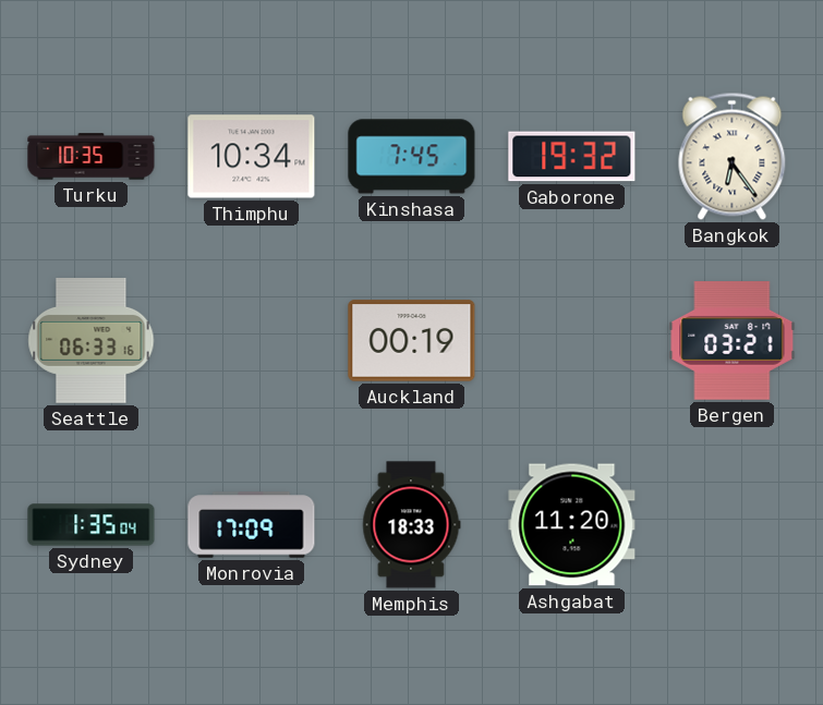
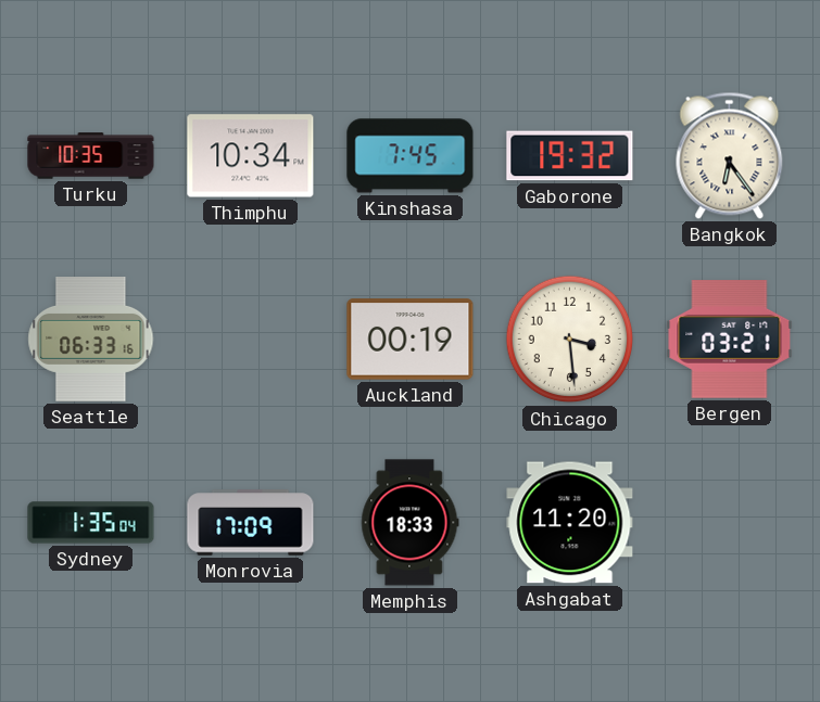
Chicago: none -> 3:29
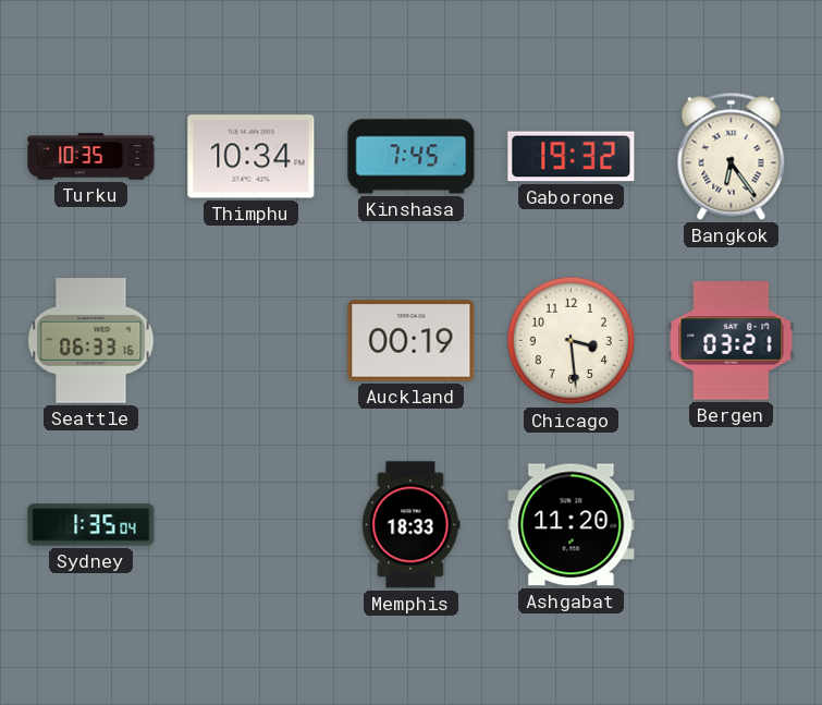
Monrovia: 17:09 -> none
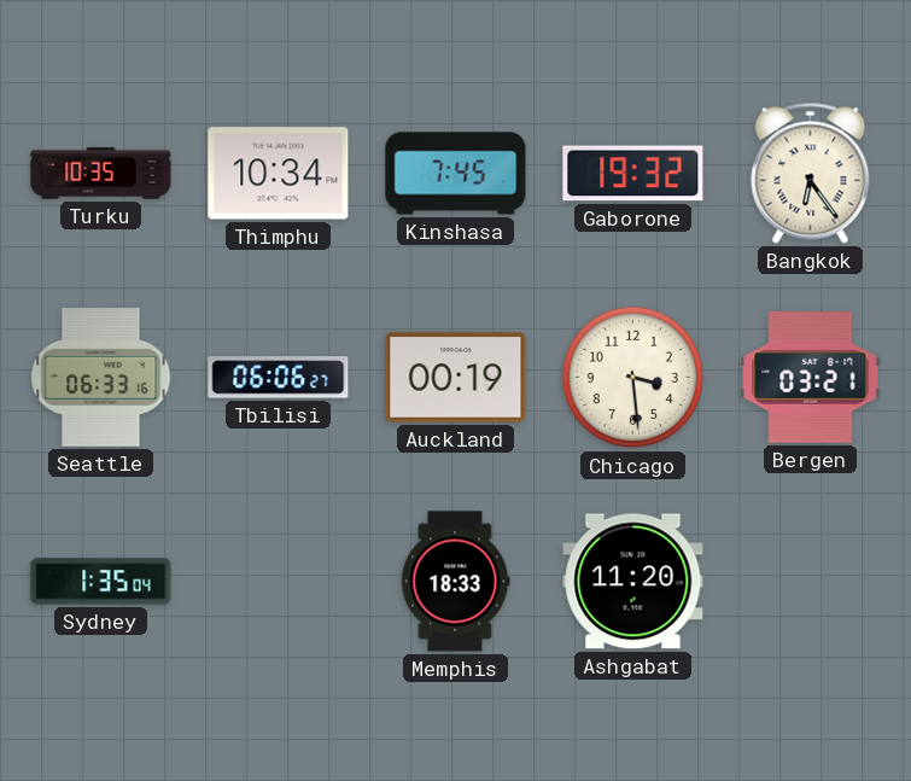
Tbilisi: none -> 06:06
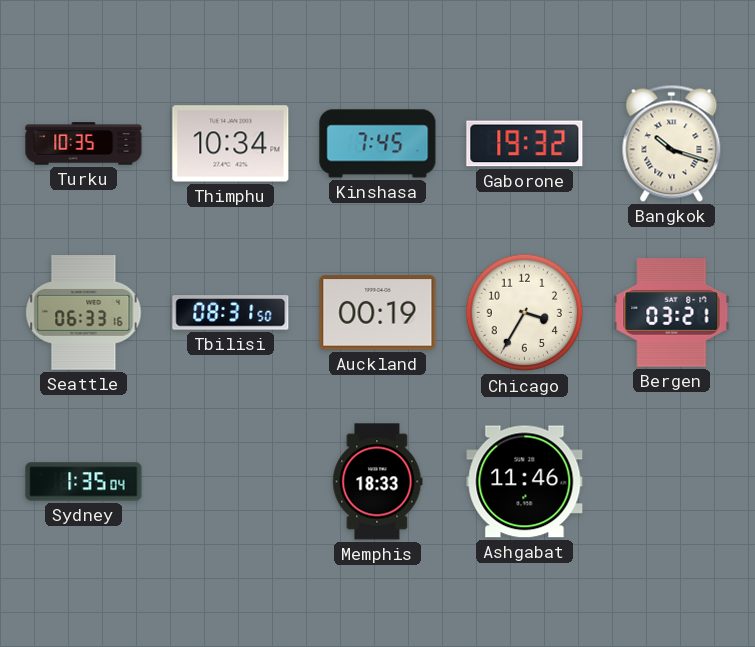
Bangkok: 6:24 -> 10:18
Tbilisi: 06:06 -> 08:31
Chicago: 3:29 -> 3:35
Ashgabat: 11:20 -> 11:46
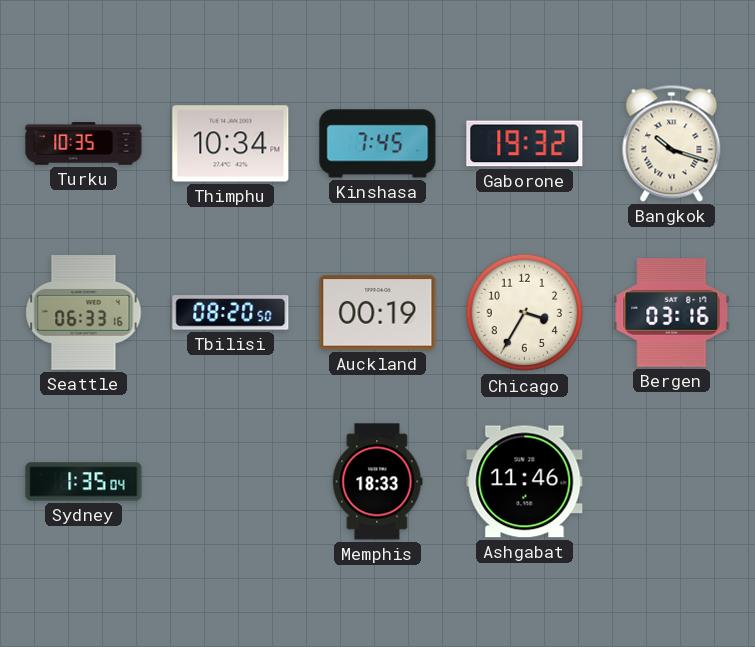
Tbilisi: 08:31 -> 08:20
Bergen: 03:21 -> 03:16
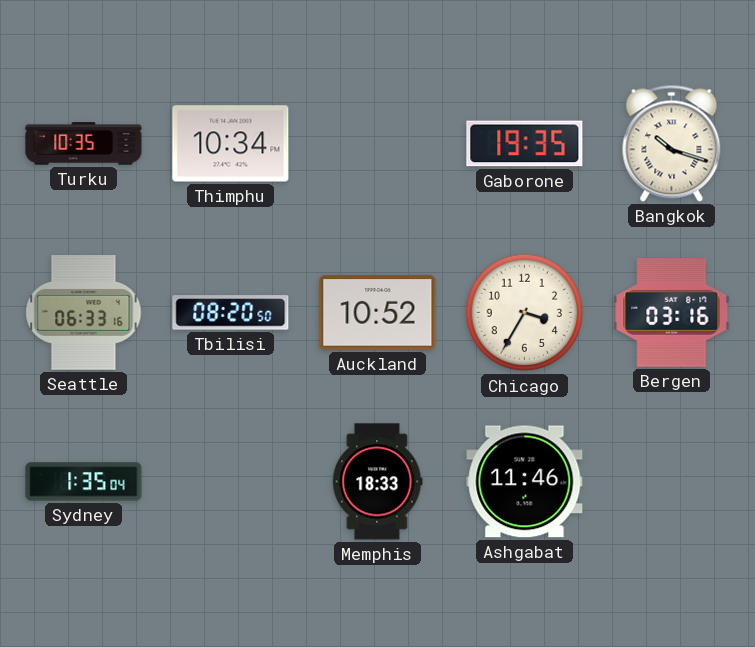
Kinshasa: 7:45 -> none
Gaborone: 19:32 -> 19:35
Auckland: 00:19 -> 10:52
